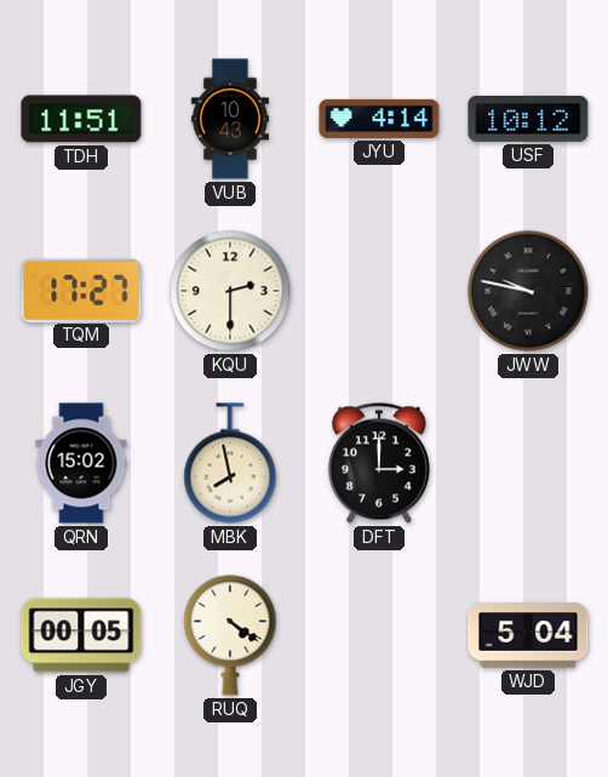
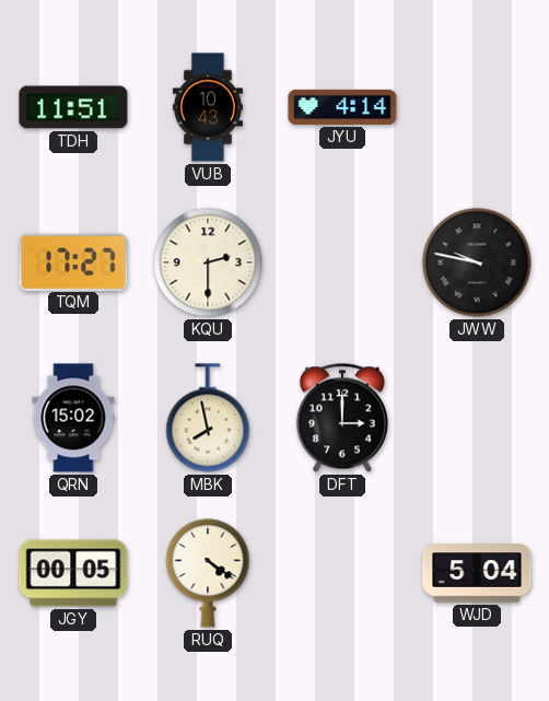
USF: 10:12 -> none
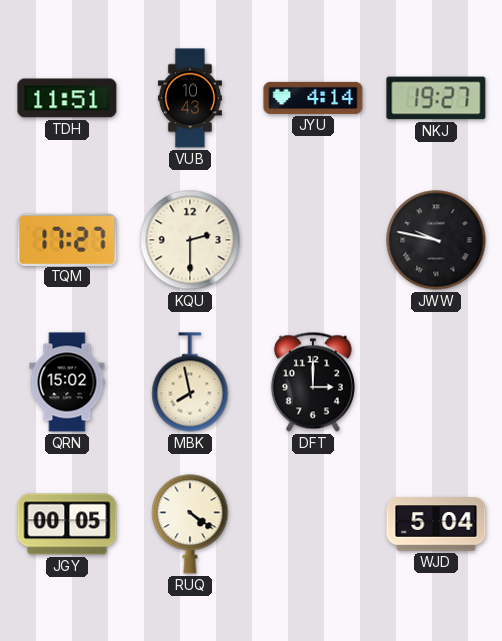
NKJ: none -> 19:27
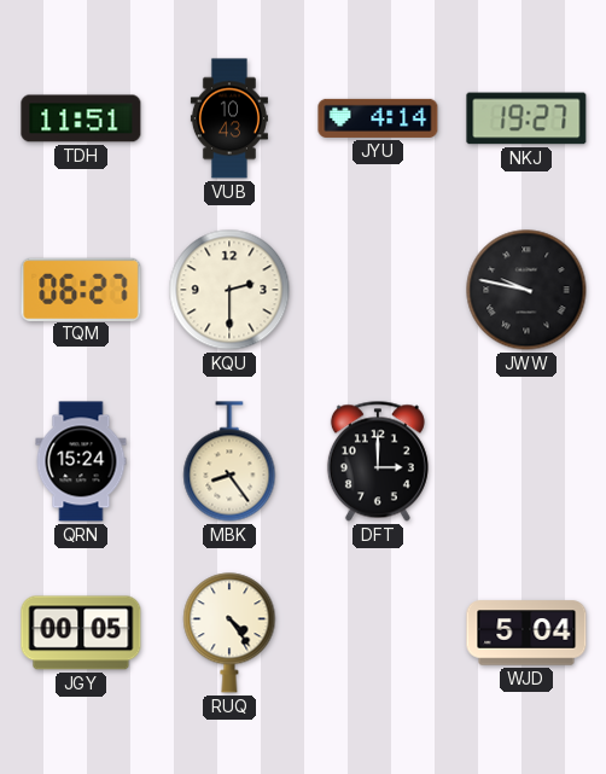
TQM: 17:27 -> 06:27
QRN: 15:02 -> 15:24
MBK: 7:58 -> 8:24
RUQ: 4:21 -> 4:24
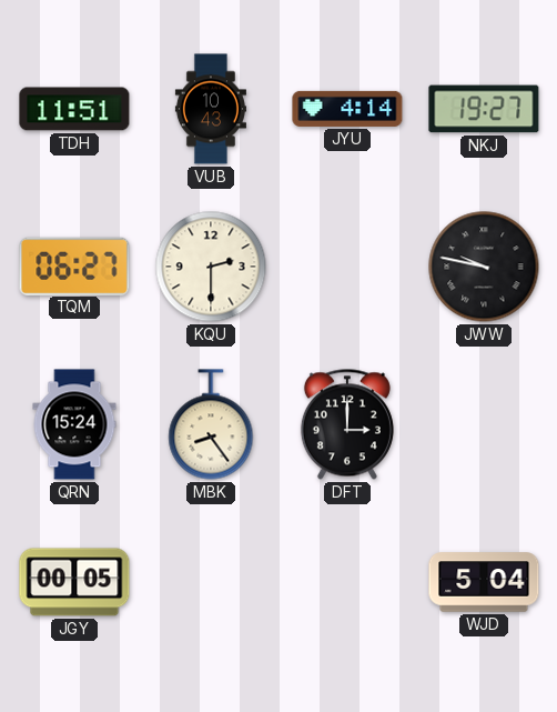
RUQ: 4:24 -> none
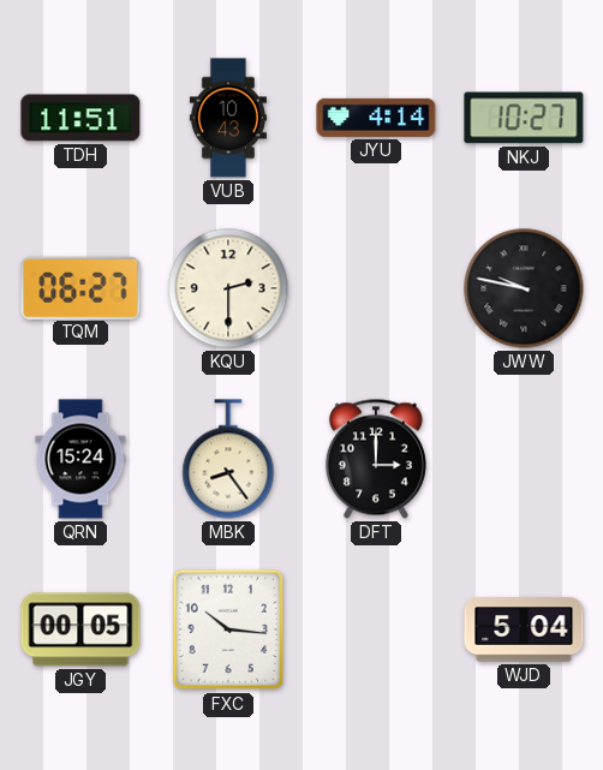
NKJ: 19:27 -> 10:27
FXC: none -> 10:16
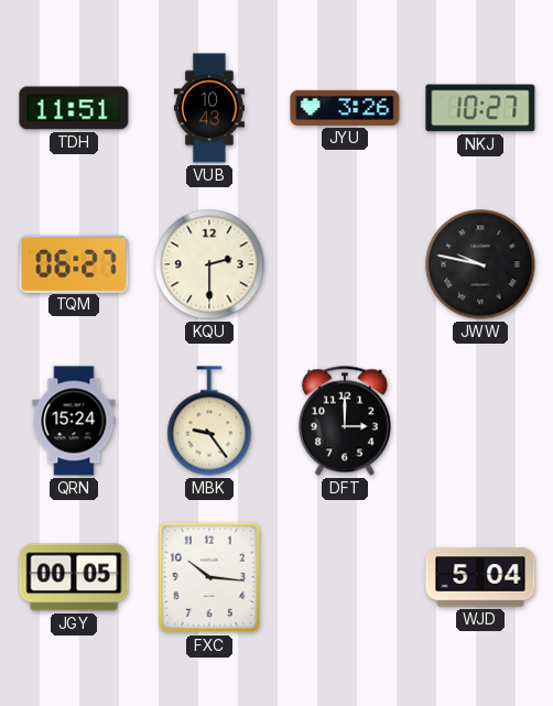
JYU: 4:14 -> 3:26
MBK: 8:24 -> 9:24
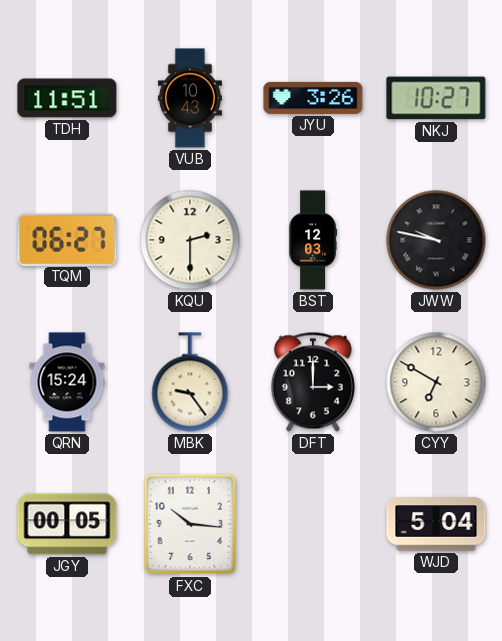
BST: none -> 12:03
CYY: none -> 6:50
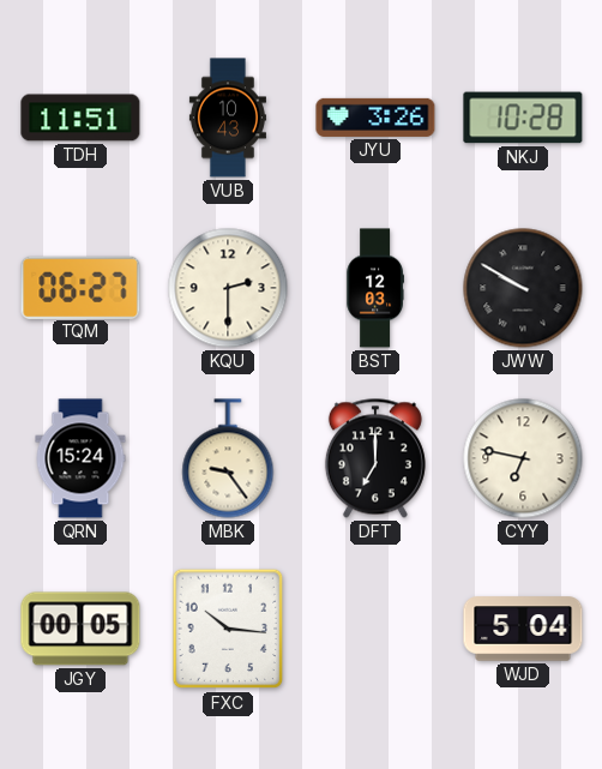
NKJ: 10:27 -> 10:28
JWW: 9:47 -> 9:50
DFT: 3:00 -> 7:00
CYY: 6:50 -> 6:47
